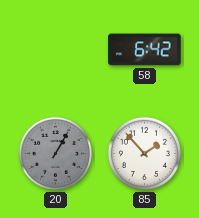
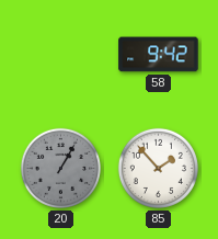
58: 6:42 -> 9:42
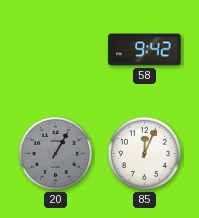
85: 1:53 -> 12:04
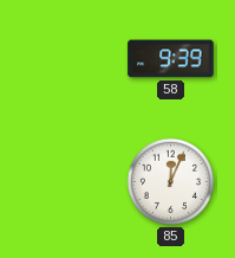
58: 9:42 -> 9:39
20: 1:05 -> none
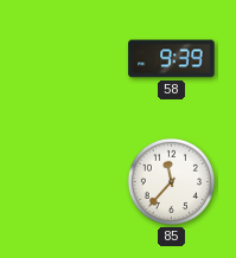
85: 12:04 -> 11:37
